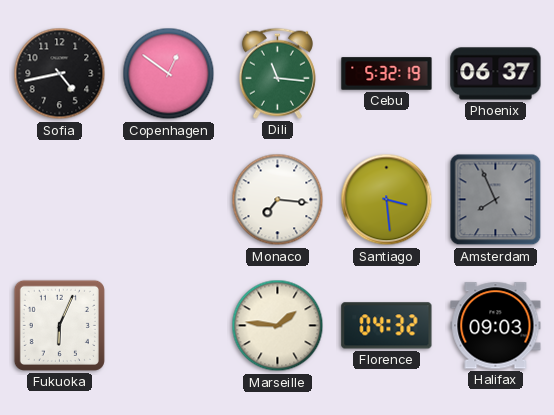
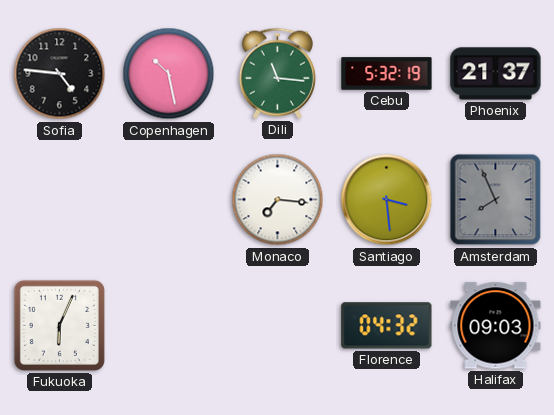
Sofia: 4:43 -> 4:46
Copenhagen: 12:51 -> 10:28
Phoenix: 06:37 -> 21:37
Marseille: 1:46 -> none
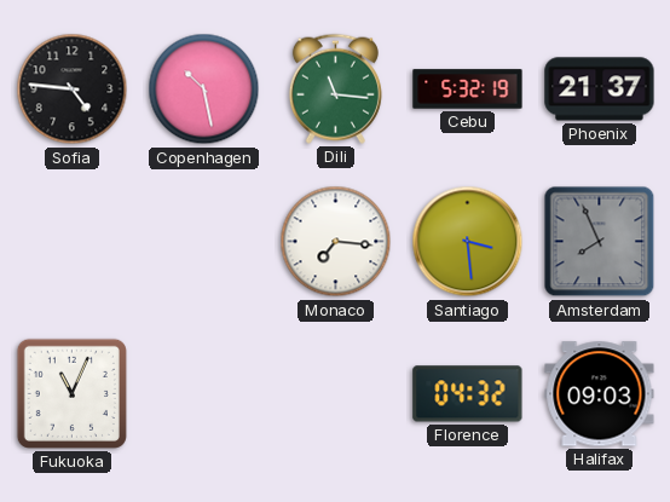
Fukuoka: 6:04 -> 11:04
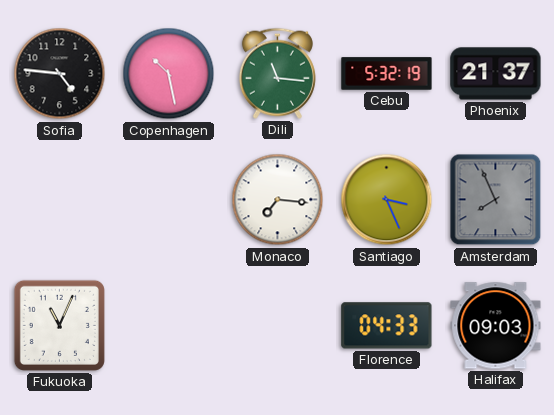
Santiago: 3:29 -> 3:26
Florence: 04:32 -> 04:33
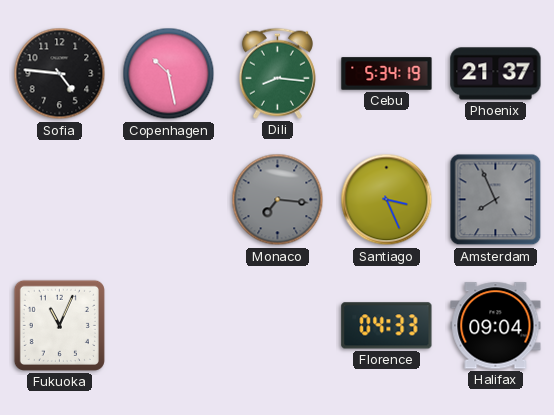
Dili: 11:16 -> 8:16
Cebu: 5:32 -> 5:34
Monaco dial: white -> grey
Halifax: 09:03 -> 09:04
